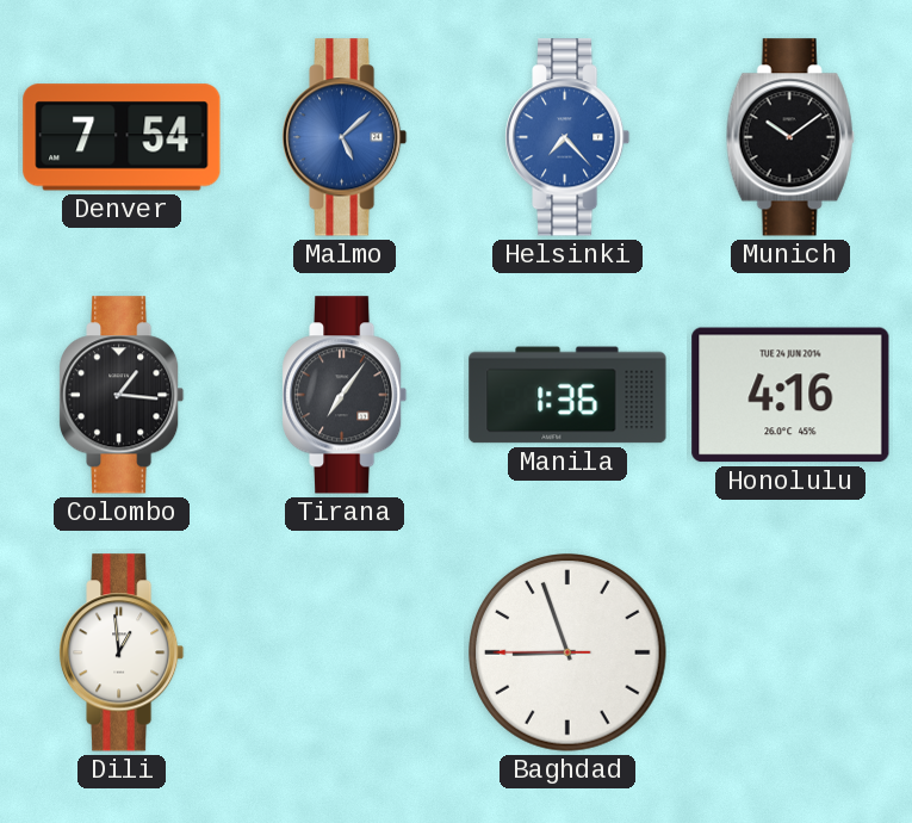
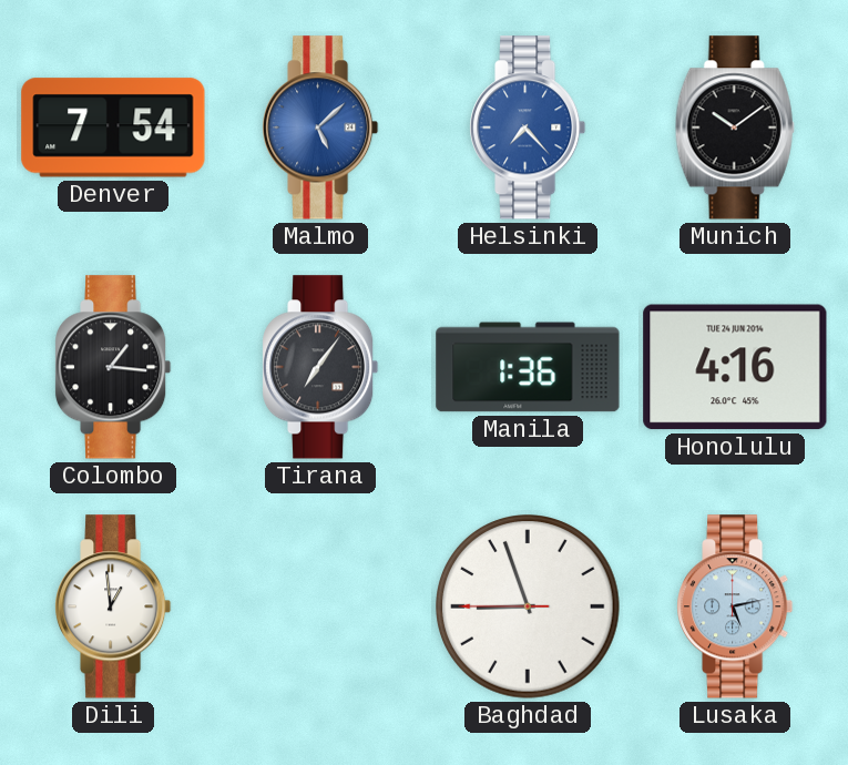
Lusaka: none -> 5:13
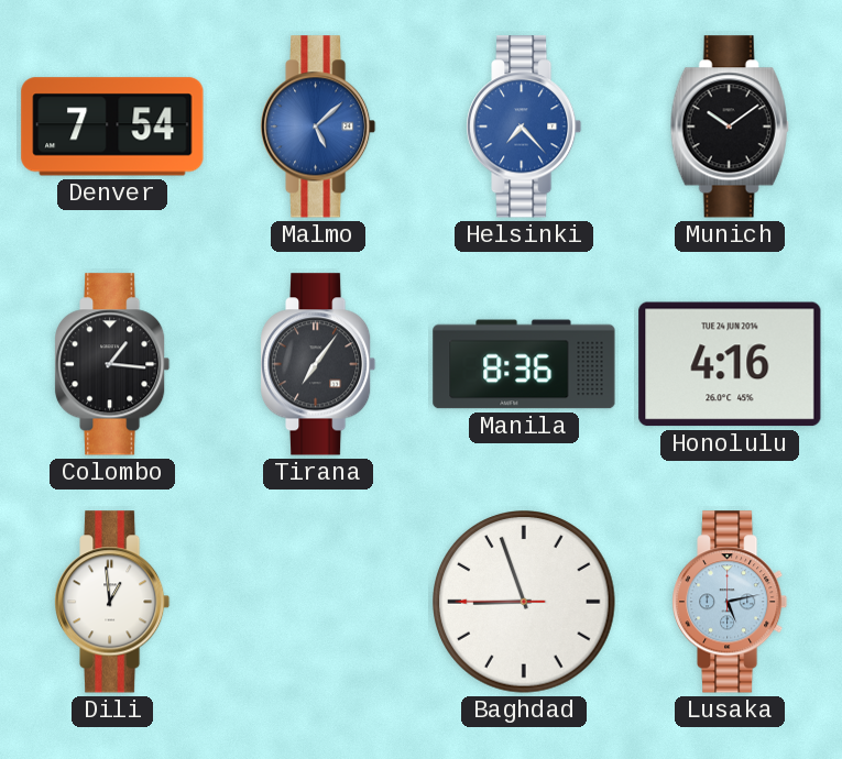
Manila: 1:36 -> 8:36
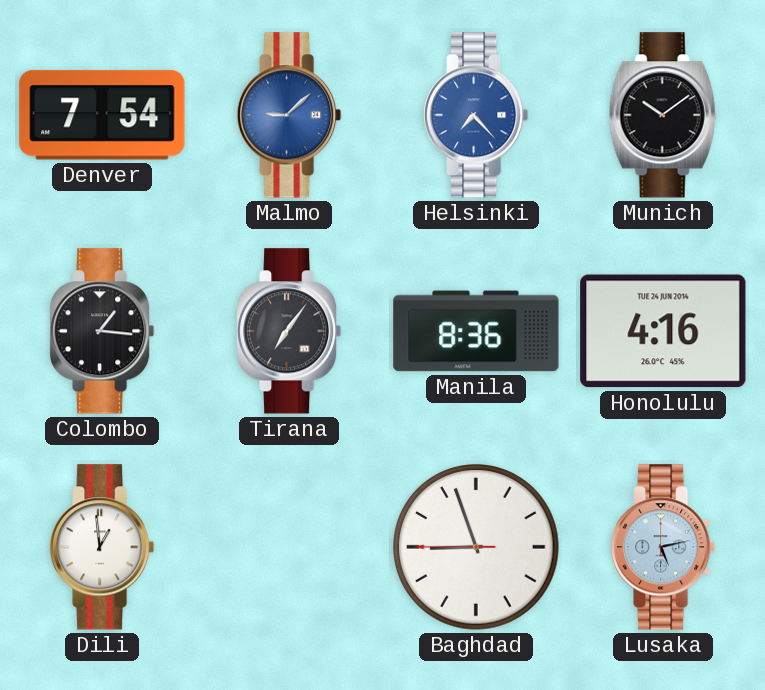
Malmo: 5:08 -> 9:08
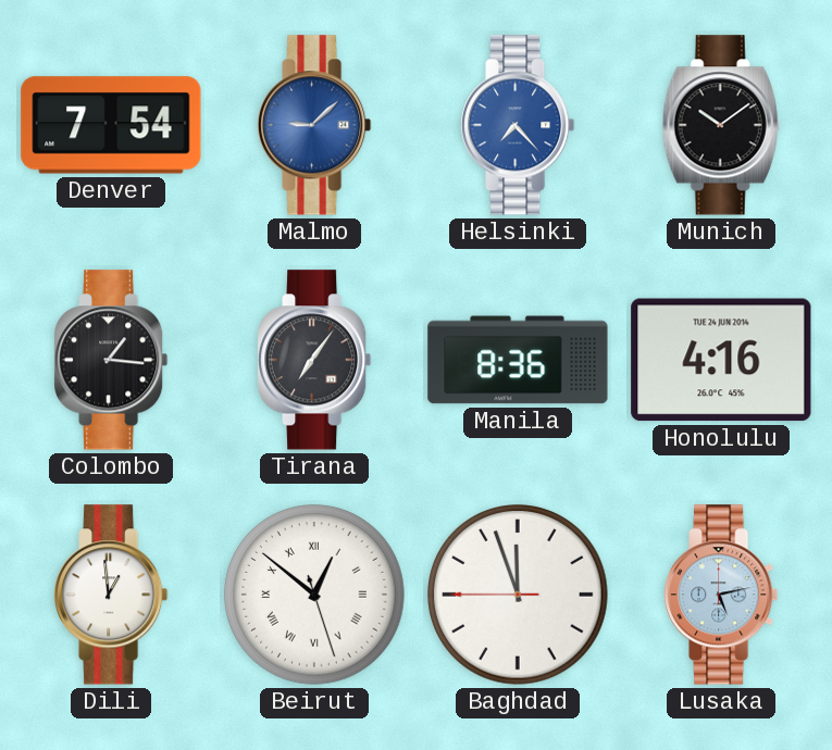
Beirut: none -> 12:51
Baghdad: 8:56 -> 11:56
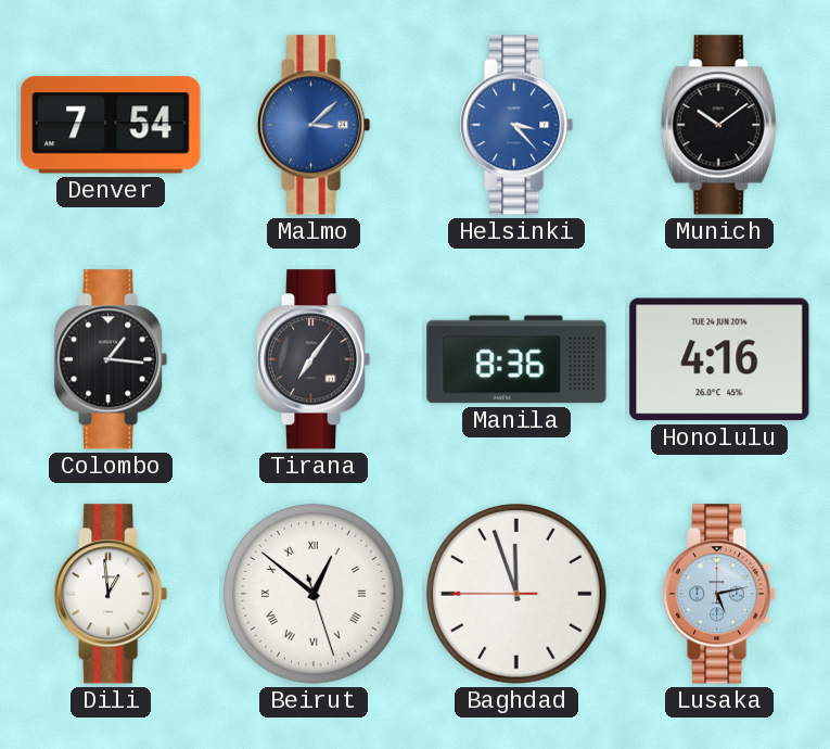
Malmo: 9:08 -> 3:08
Helsinki: 7:23 -> 3:23
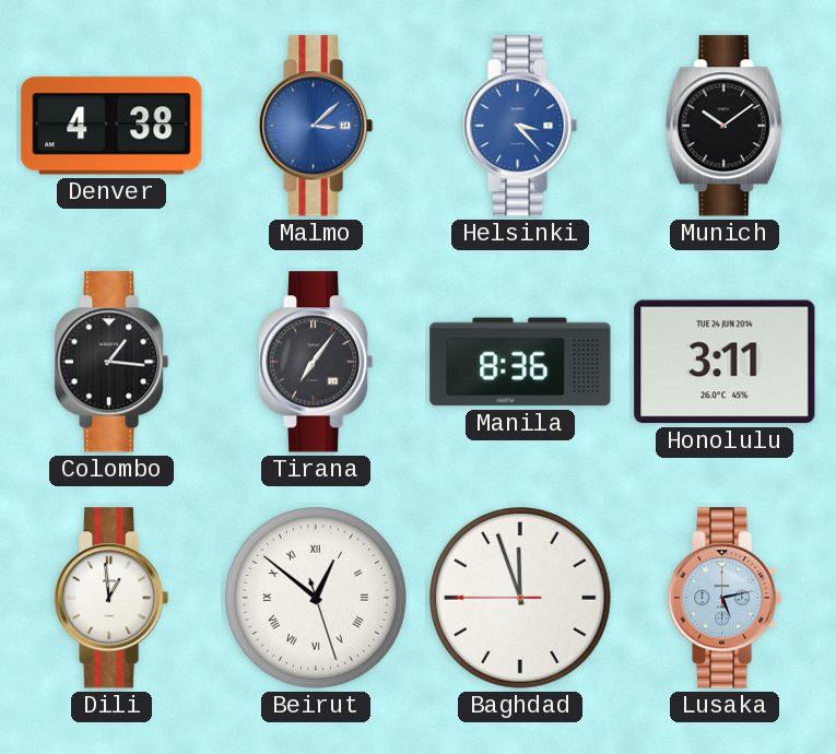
Denver: 7:54 -> 4:38
Honolulu: 4:16 -> 3:11
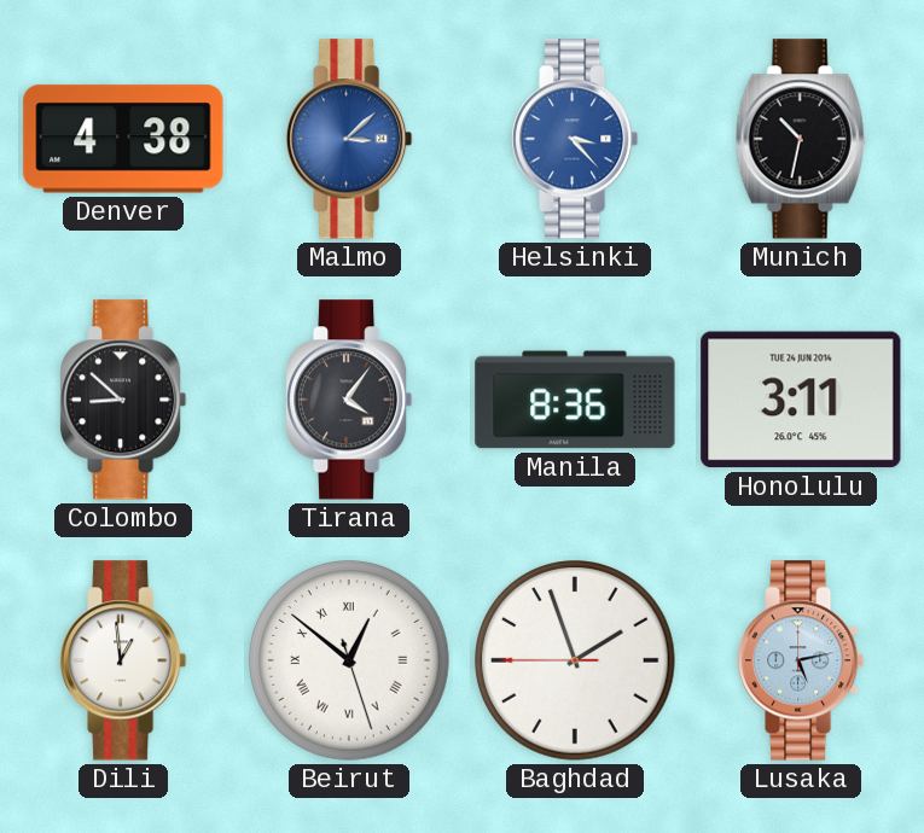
Munich: 10:09 -> 10:32
Colombo: 1:16 -> 8:52
Tirana: 7:06 -> 4:06
Baghdad: 11:56 -> 1:56
